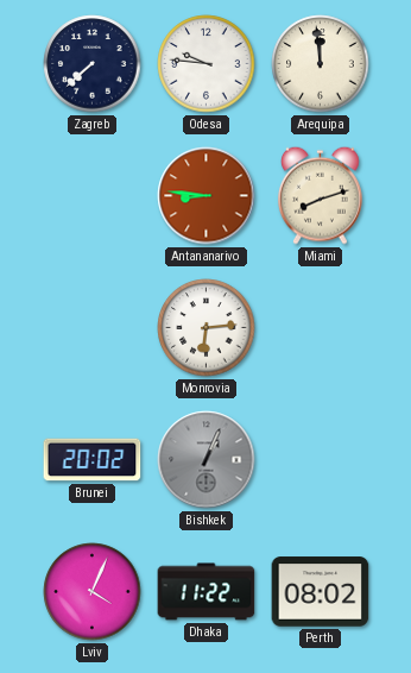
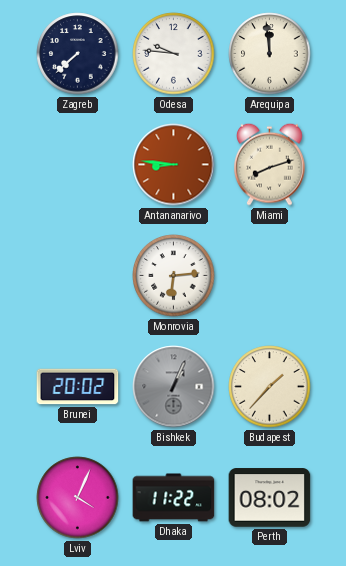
Budapest: none -> 1:37
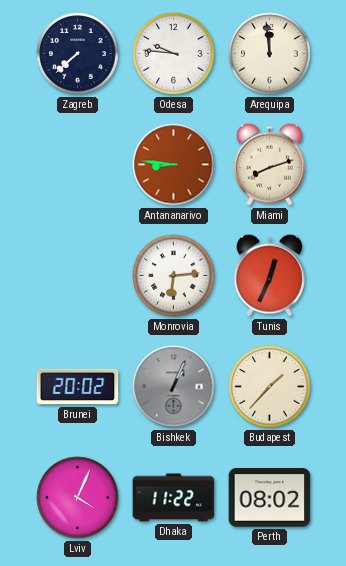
Tunis: none -> 12:34
